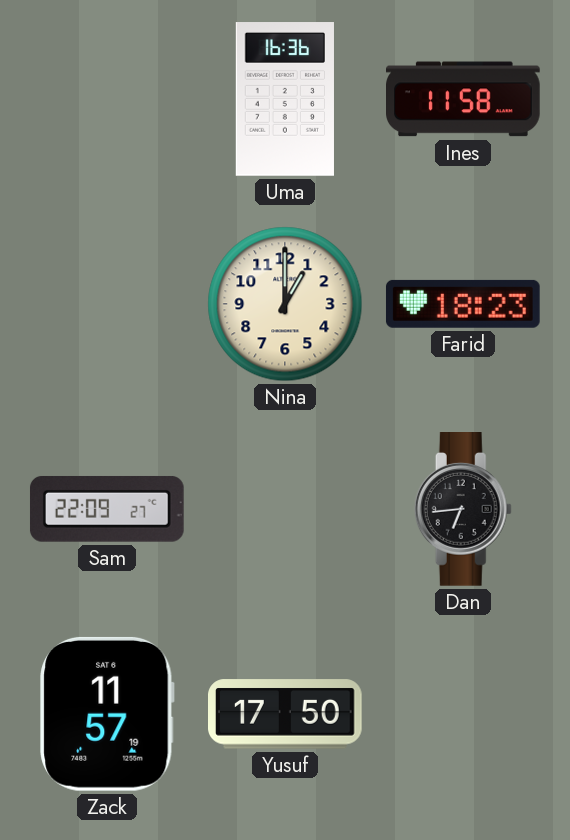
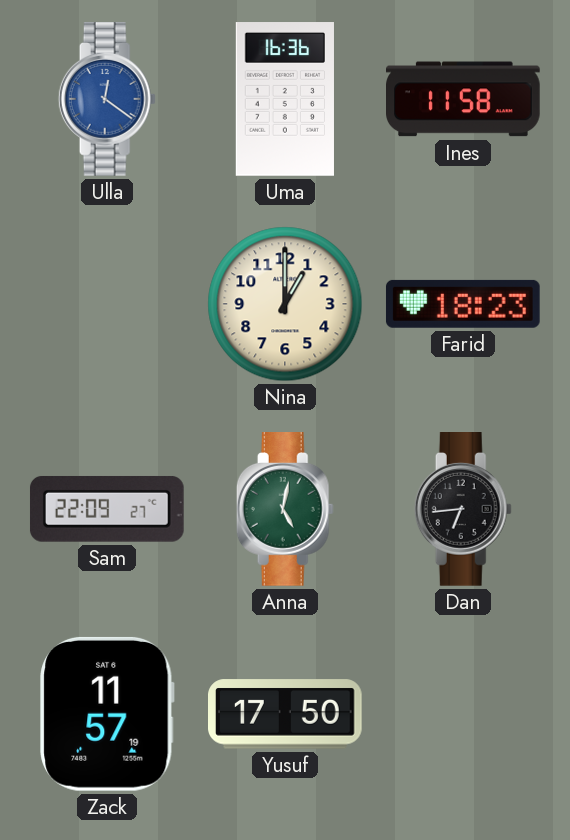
Ulla: none -> 12:21
Anna: none -> 5:02
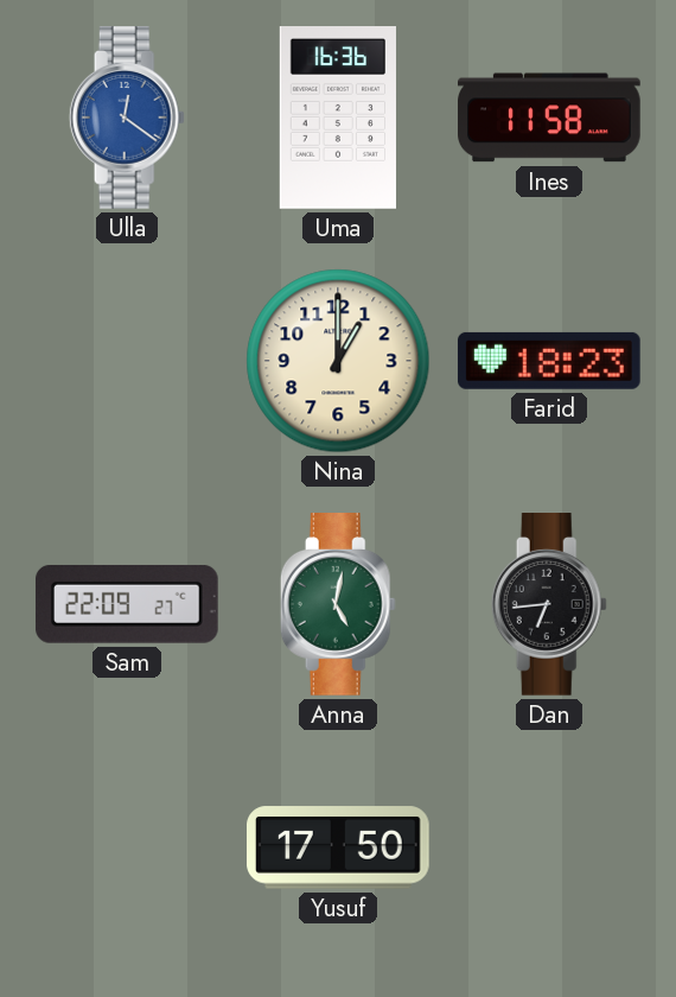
Zack: 11:57 -> none
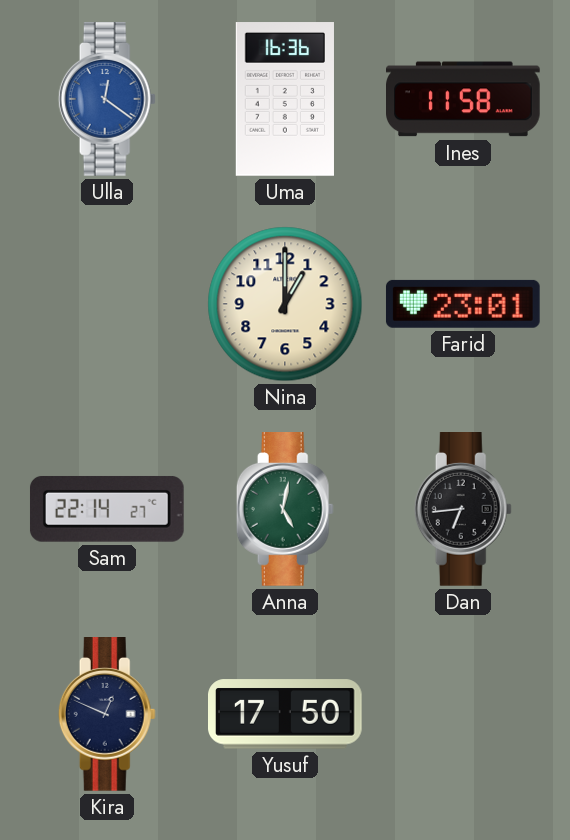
Farid: 18:23 -> 23:01
Sam: 22:09 -> 22:14
Kira: none -> 12:49
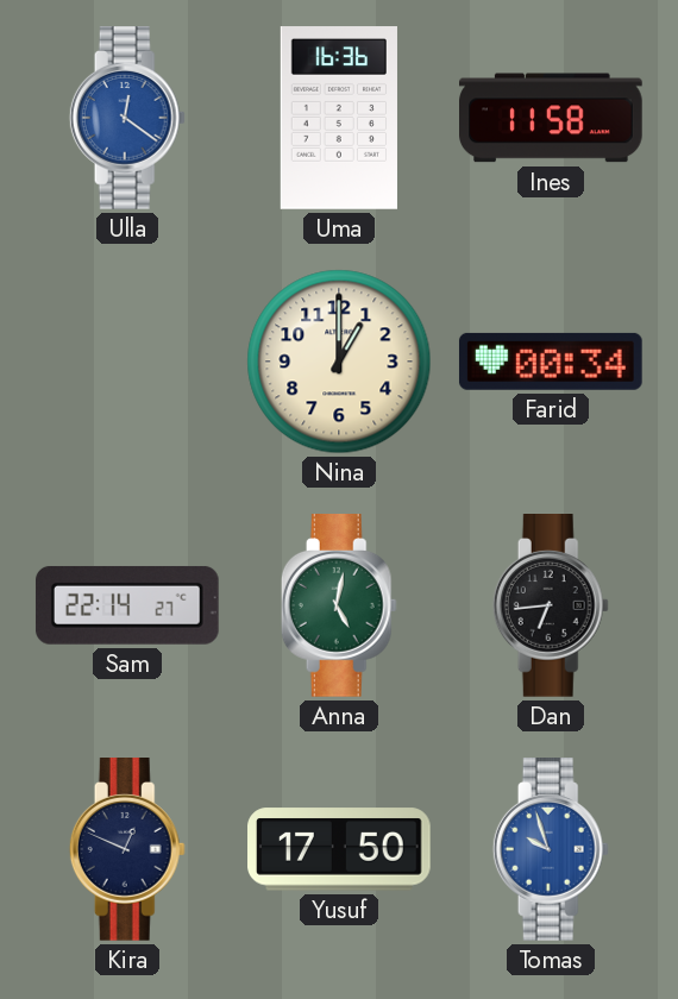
Farid: 23:01 -> 00:34
Tomas: none -> 9:57
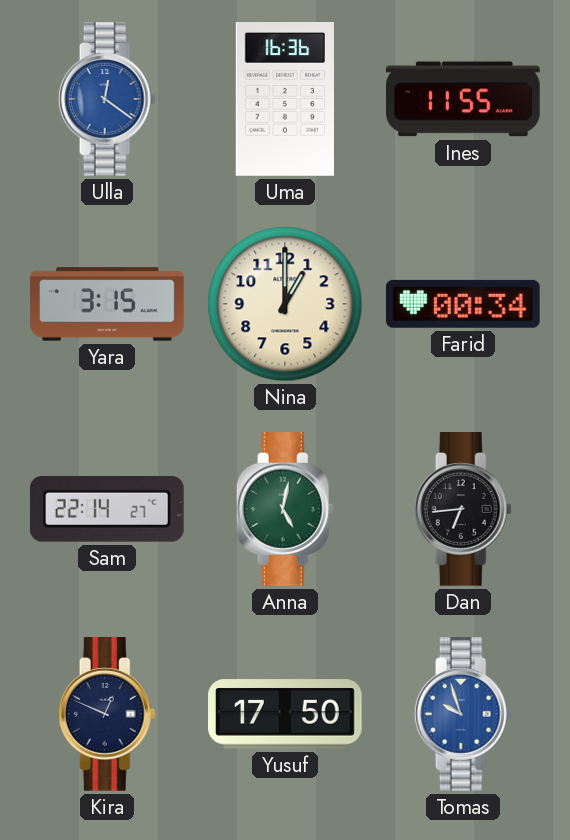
Ines: 11:58 -> 11:55
Yara: none -> 3:15
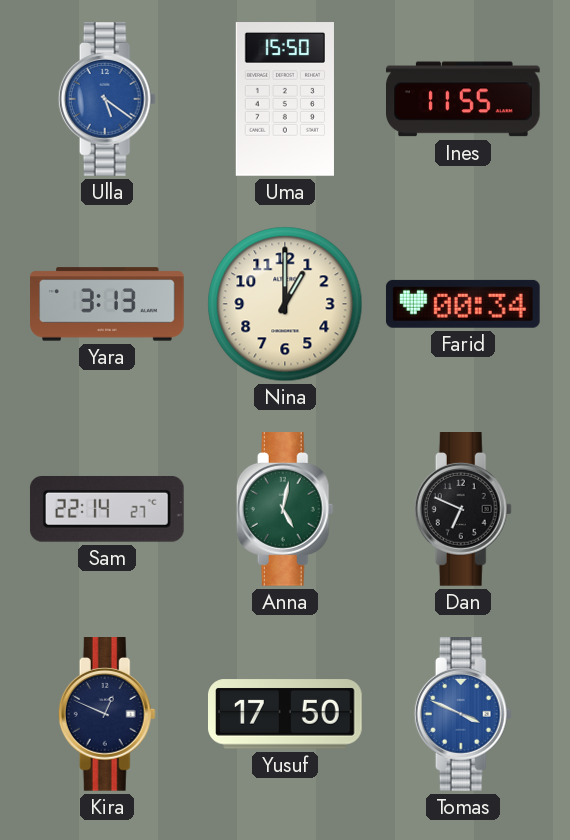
Ulla: 12:21 -> 5:21
Uma: 16:36 -> 15:50
Yara: 3:15 -> 3:13
Dan: 6:44 -> 6:49
Tomas: 9:57 -> 3:49
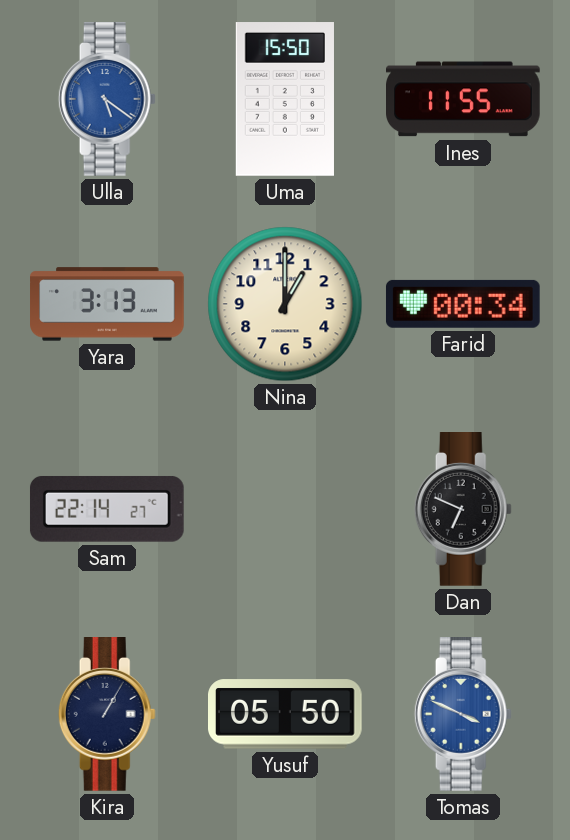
Anna: 5:02 -> none
Kira: 12:49 -> 1:05
Yusuf: 17:50 -> 05:50
